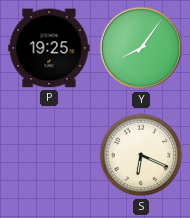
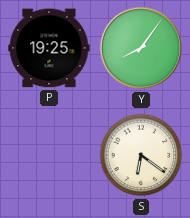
S: 6:19 -> 6:21
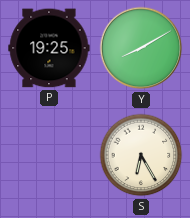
Y: 8:06 -> 8:10
S: 6:21 -> 6:25
